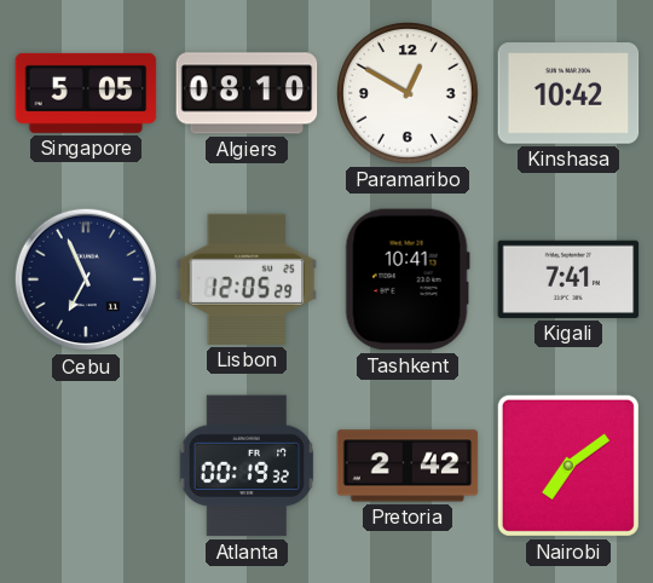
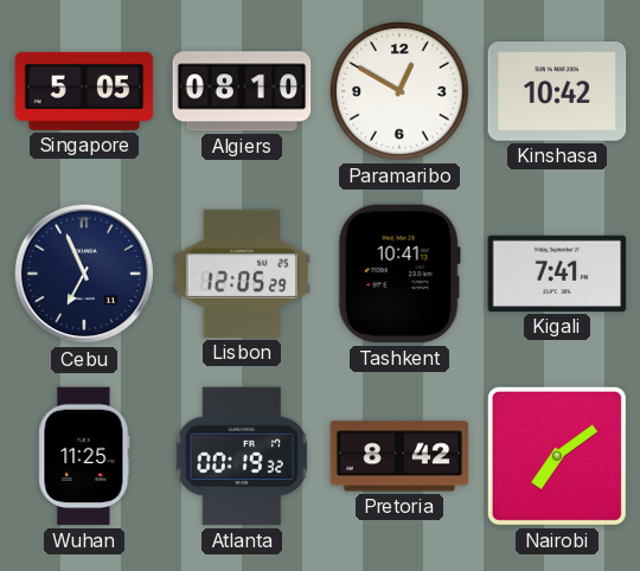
Wuhan: none -> 11:25
Pretoria: 2:42 -> 8:42
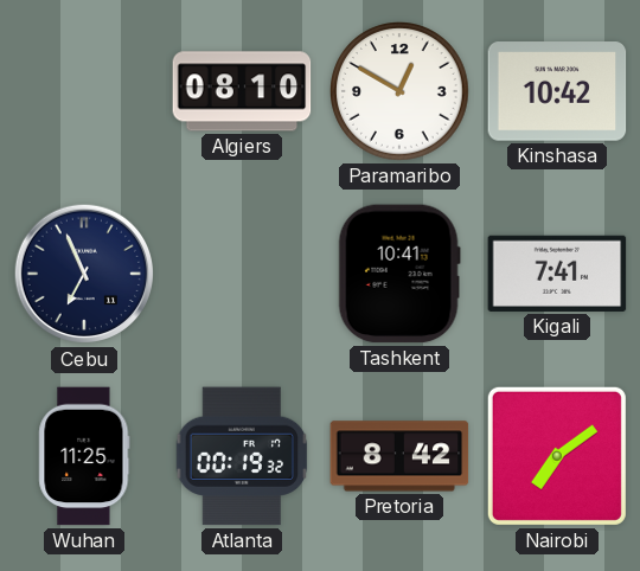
Singapore: 5:05 -> none
Lisbon: 12:05 -> none
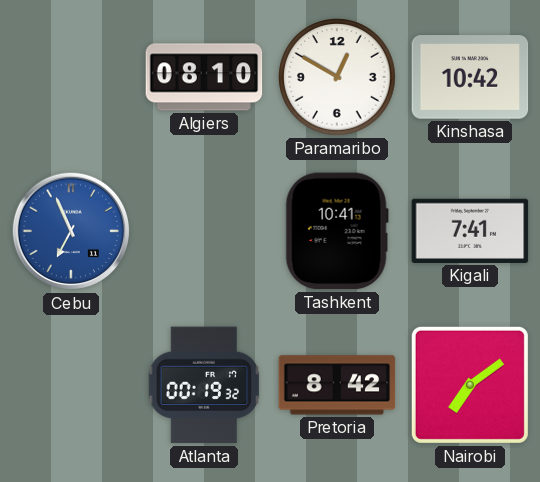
Cebu dial: navy -> blue
Wuhan: 11:25 -> none
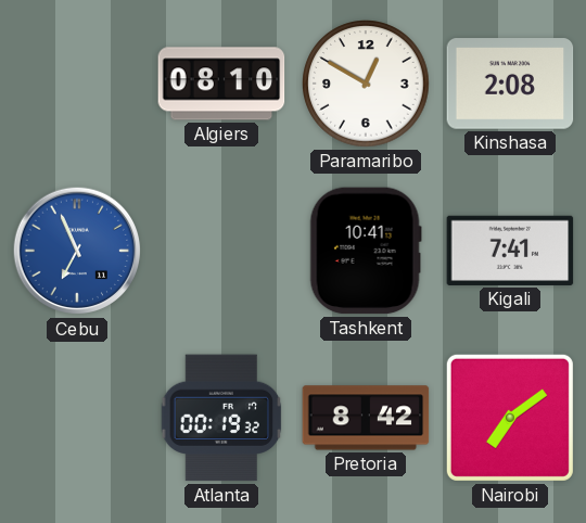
Kinshasa: 10:42 -> 2:08
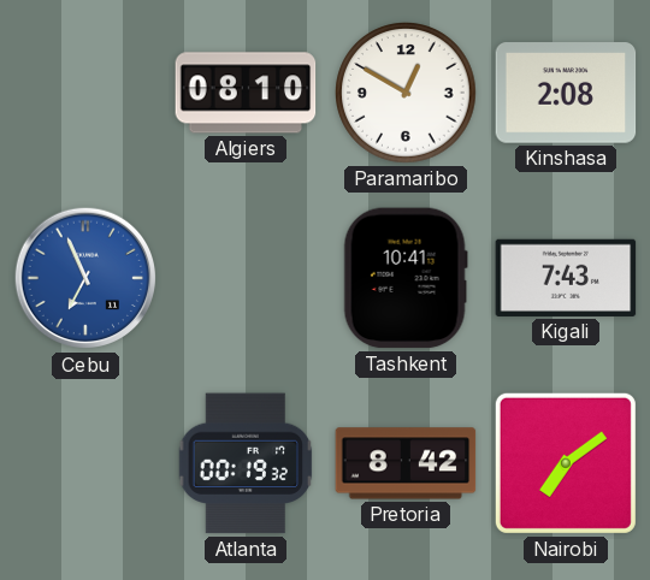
Kigali: 7:41 -> 7:43
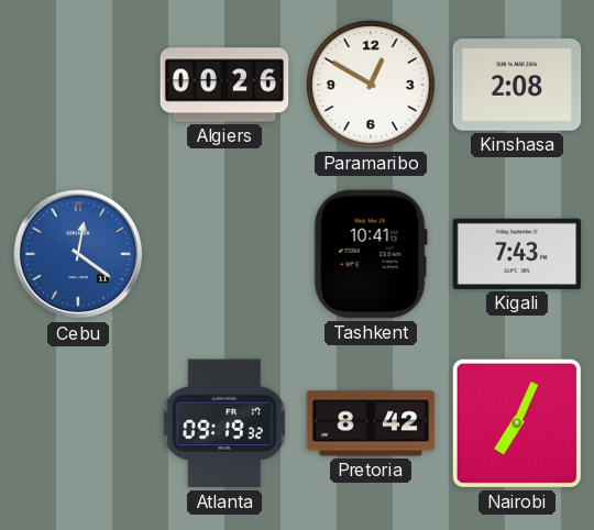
Algiers: 08:10 -> 00:26
Cebu: 6:56 -> 12:21
Atlanta: 00:19 -> 09:19
Nairobi: 7:09 -> 7:04
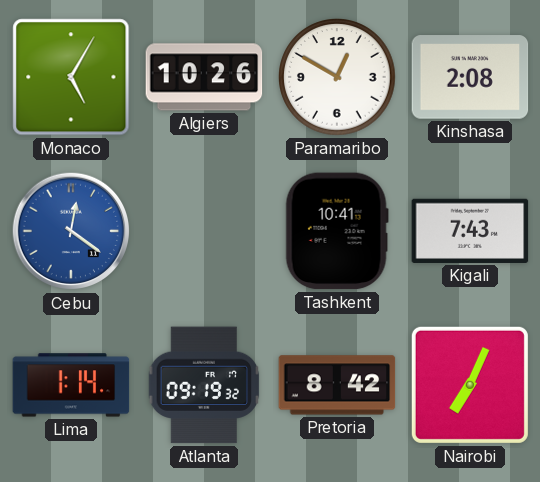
Monaco: none -> 5:05
Algiers: 00:26 -> 10:26
Lima: none -> 1:14
